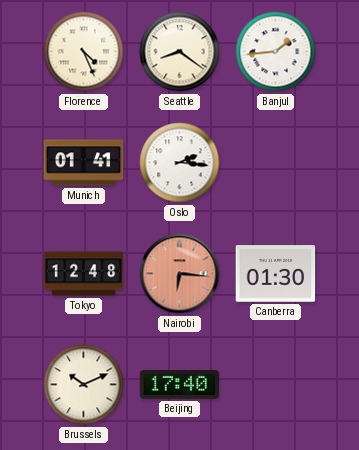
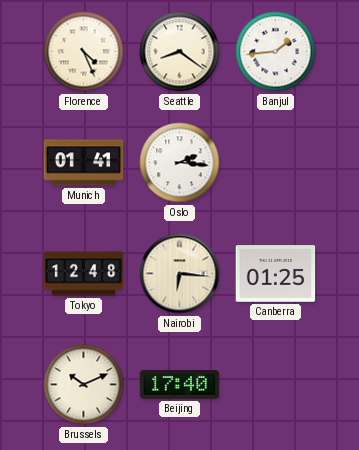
Nairobi dial: salmon -> cream
Canberra: 01:30 -> 01:25
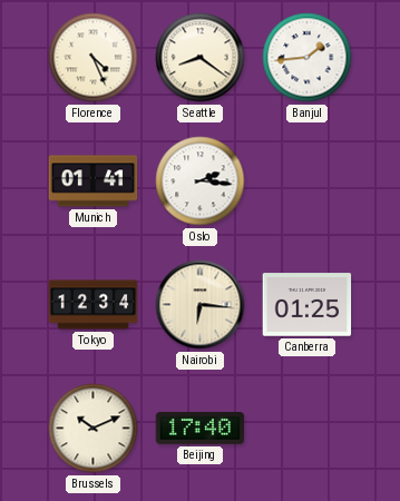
Tokyo: 12:48 -> 12:34
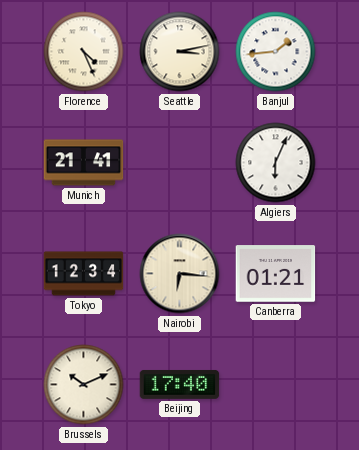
Seattle: 8:21 -> 3:13
Munich: 01:41 -> 21:41
Oslo: 2:16 -> none
Algiers: none -> 6:04
Canberra: 01:25 -> 01:21
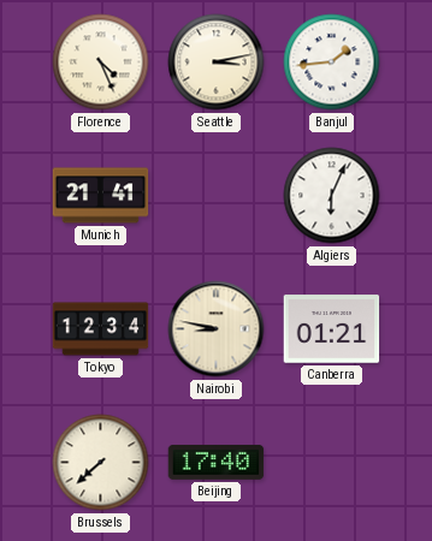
Nairobi: 6:16 -> 8:47
Brussels: 10:11 -> 7:38
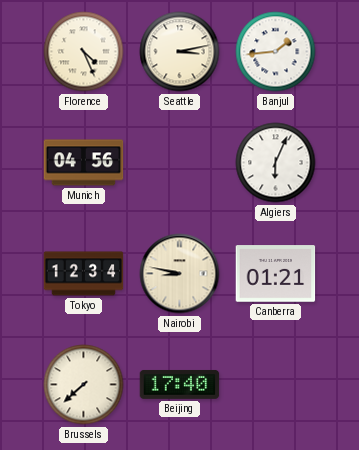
Munich: 21:41 -> 04:56
